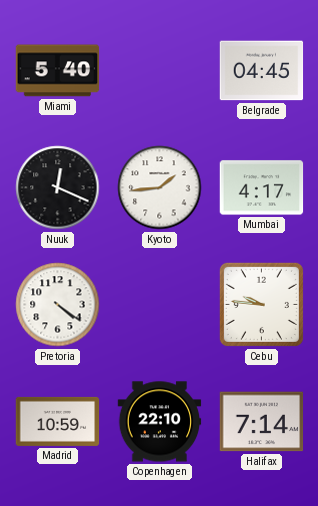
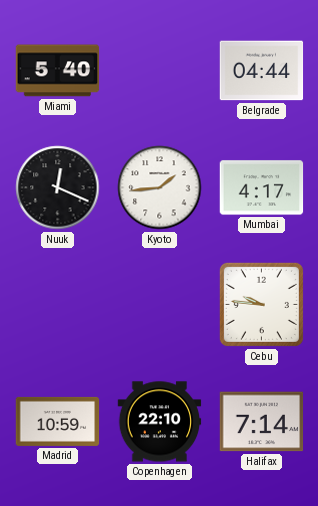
Belgrade: 04:45 -> 04:44
Pretoria: 4:21 -> none
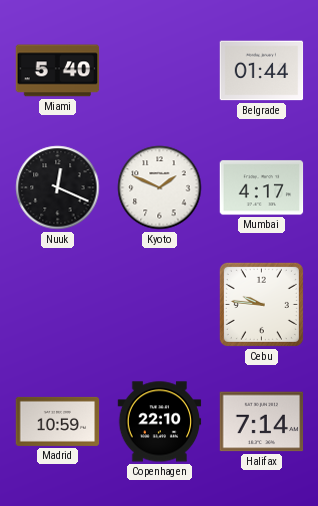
Belgrade: 04:44 -> 01:44
Kyoto: 1:44 -> 1:49
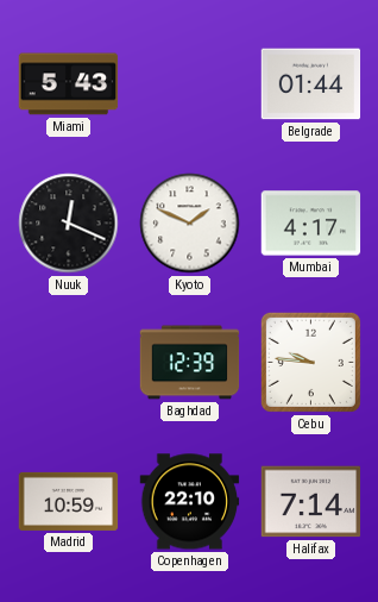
Miami: 5:40 -> 5:43
Baghdad: none -> 12:39
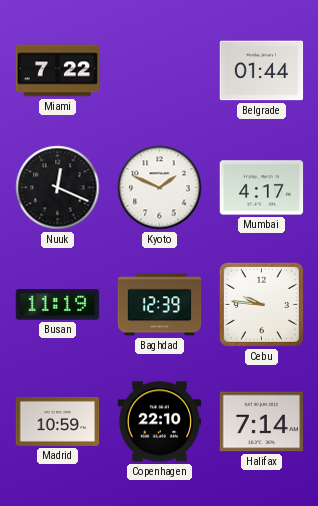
Miami: 5:43 -> 7:22
Busan: none -> 11:19
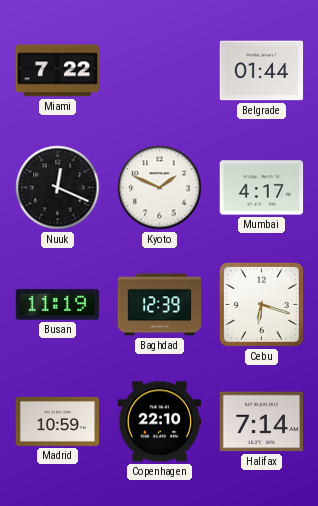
Cebu: 9:46 -> 6:18
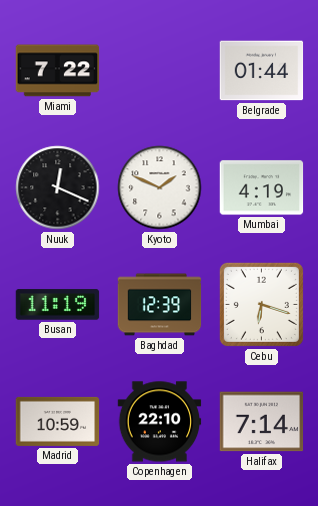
Mumbai: 4:17 -> 4:19
